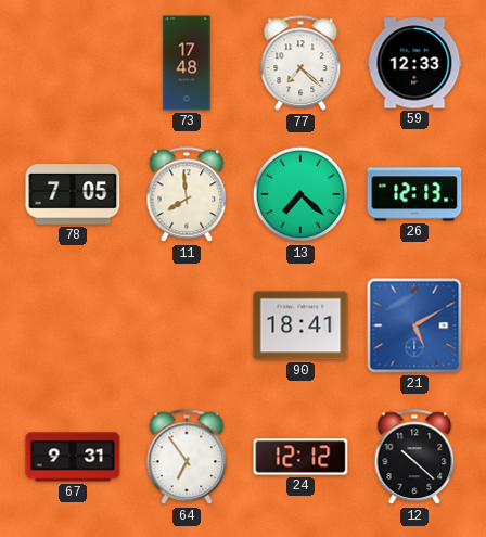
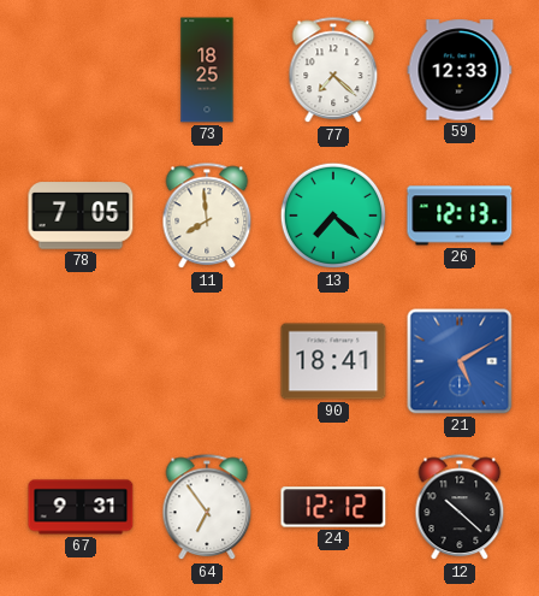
73: 17:48 -> 18:25
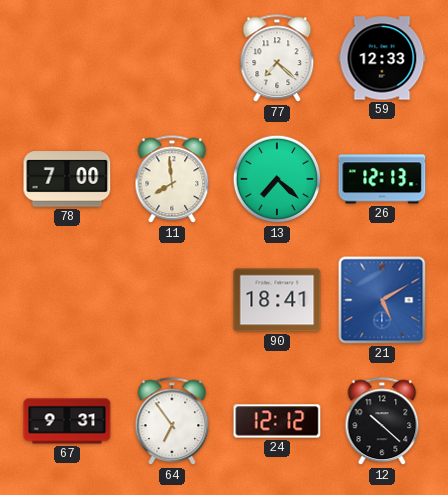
73: 18:25 -> none
78: 7:05 -> 7:00
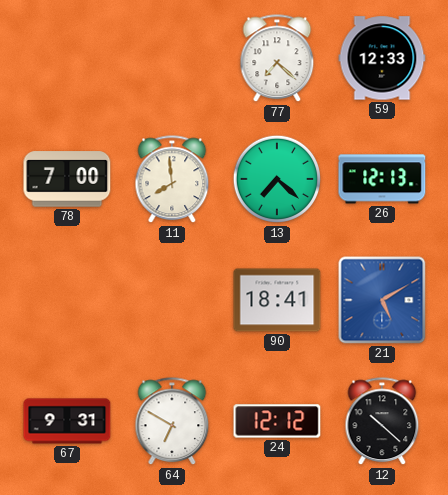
64: 6:54 -> 6:50
